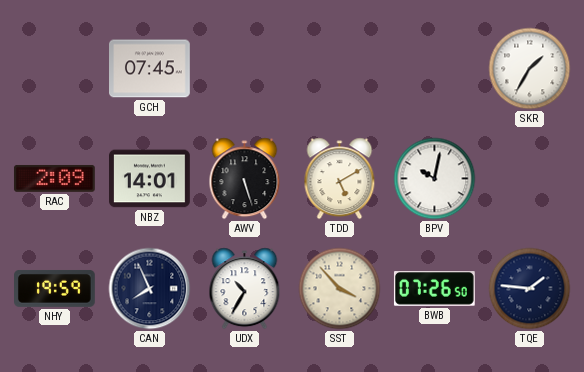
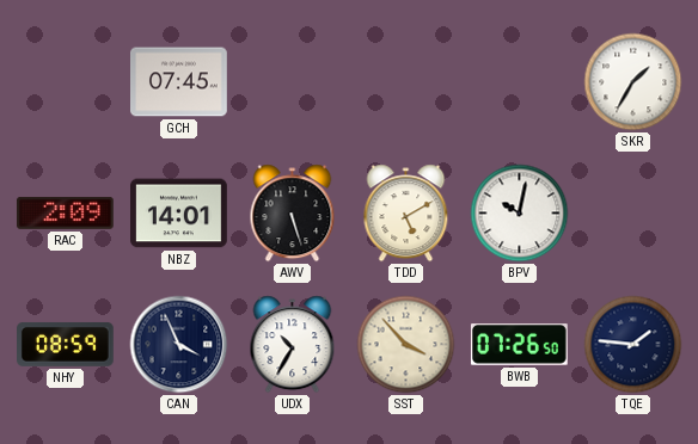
NHY: 19:59 -> 08:59
CAN: 7:56 -> 3:56
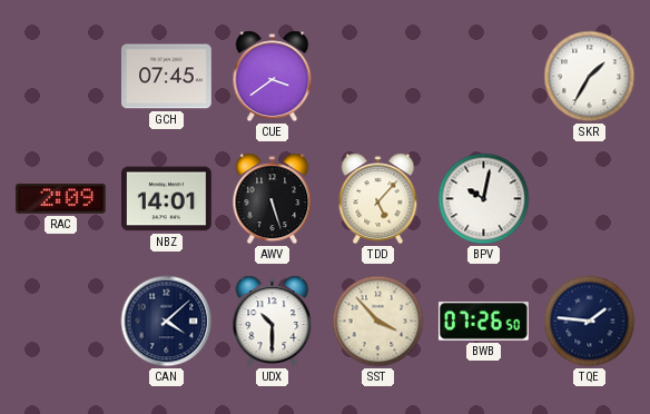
CUE: none -> 3:39
TDD: 5:10 -> 5:07
NHY: 08:59 -> none
CAN: 3:56 -> 4:08
UDX: 10:35 -> 10:30
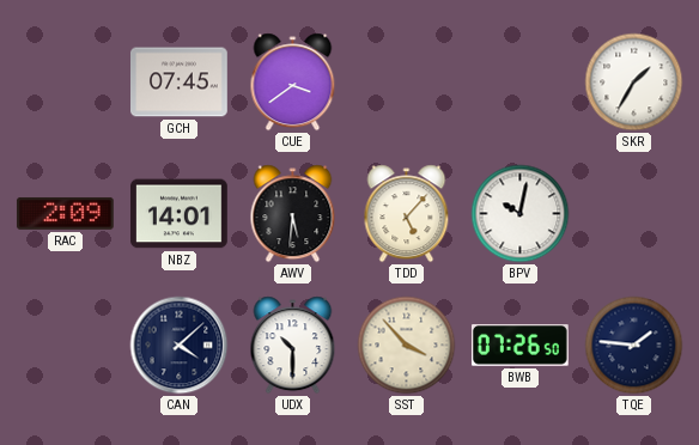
AWV: 5:27 -> 5:31
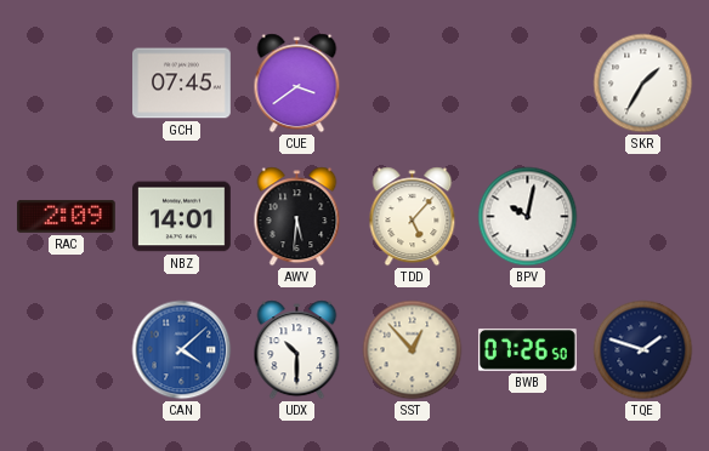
CAN dial: navy -> blue
SST: 3:53 -> 12:53
TQE: 1:46 -> 1:48
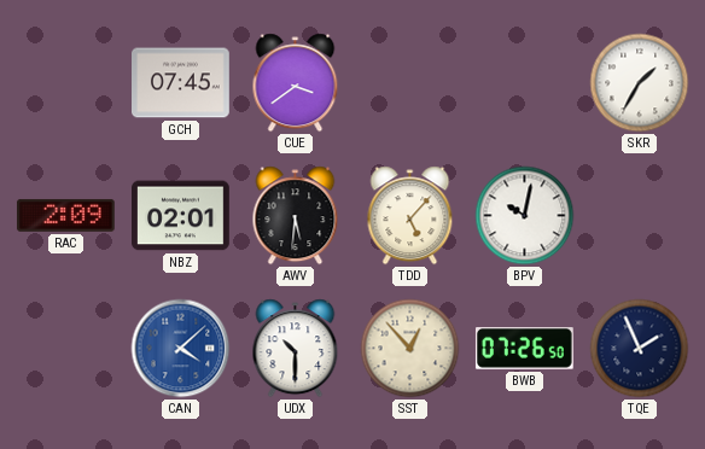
NBZ: 14:01 -> 02:01
TQE: 1:48 -> 1:56
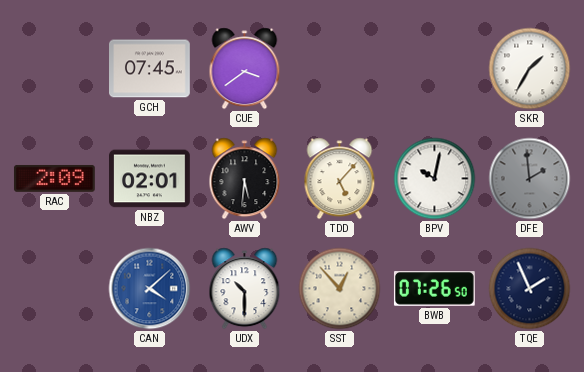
DFE: none -> 1:59
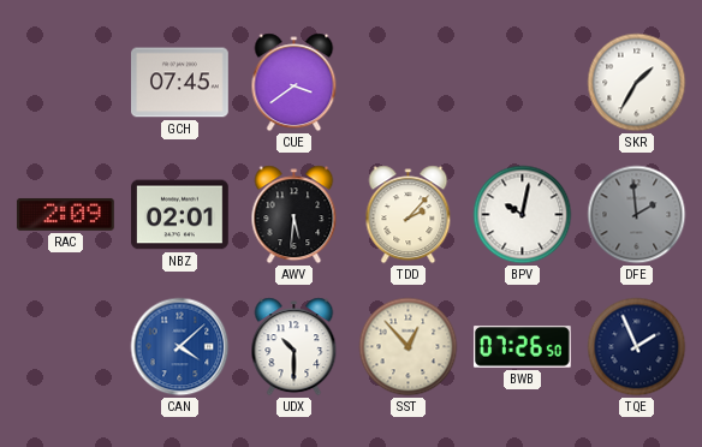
TDD: 5:07 -> 2:07
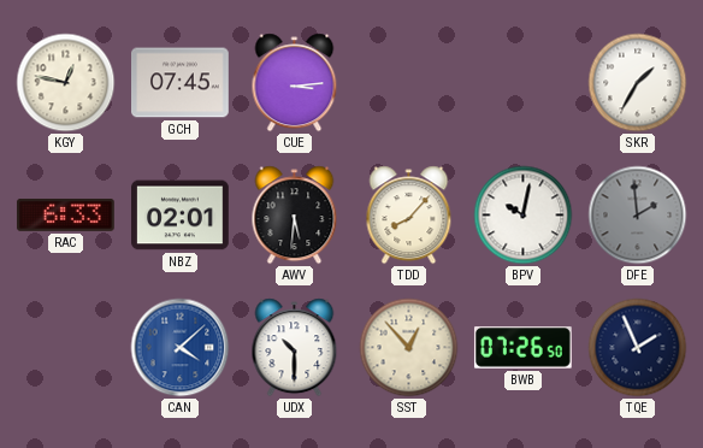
KGY: none -> 12:47
CUE: 3:39 -> 3:14
RAC: 2:09 -> 6:33
TDD: 2:07 -> 8:07
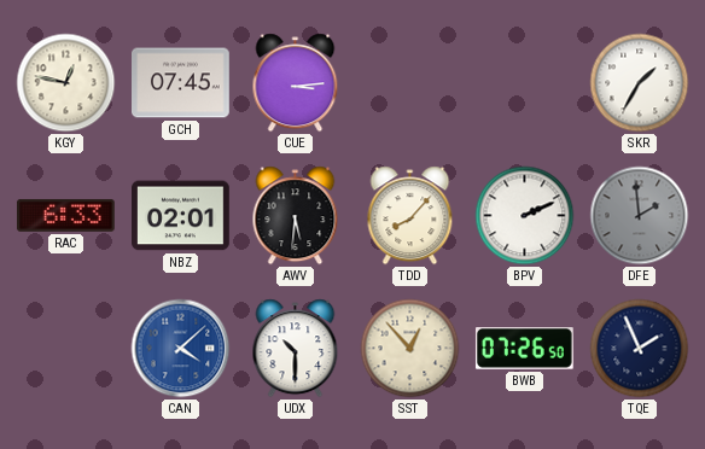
BPV: 10:02 -> 2:11
